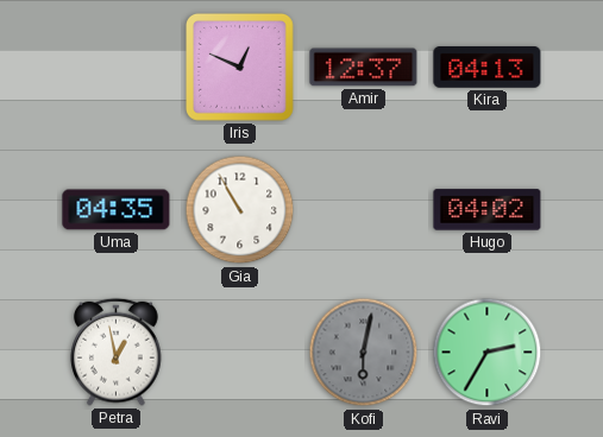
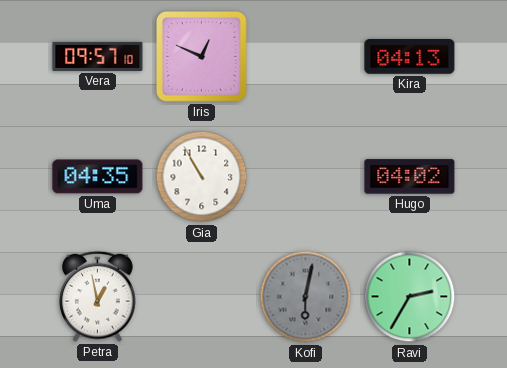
Vera: none -> 09:57
Amir: 12:37 -> none
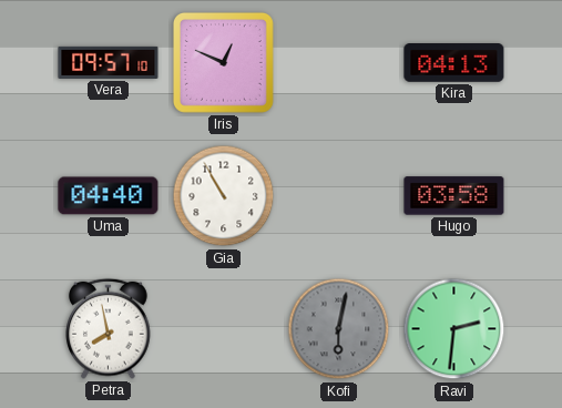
Uma: 04:35 -> 04:40
Hugo: 04:02 -> 03:58
Petra: 12:58 -> 7:58
Ravi: 2:35 -> 2:31
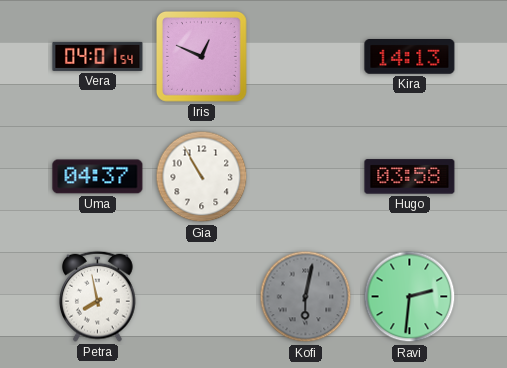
Vera: 09:57 -> 04:01
Kira: 04:13 -> 14:13
Uma: 04:40 -> 04:37
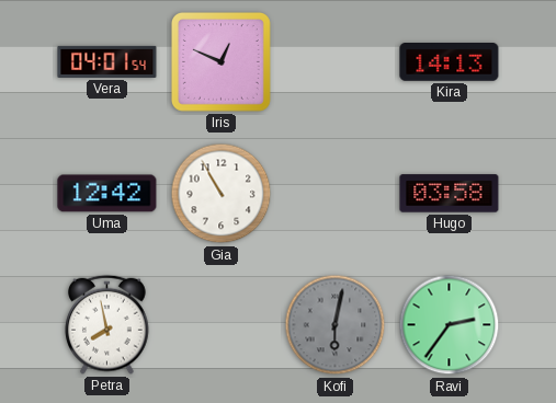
Uma: 04:37 -> 12:42
Ravi: 2:31 -> 2:36
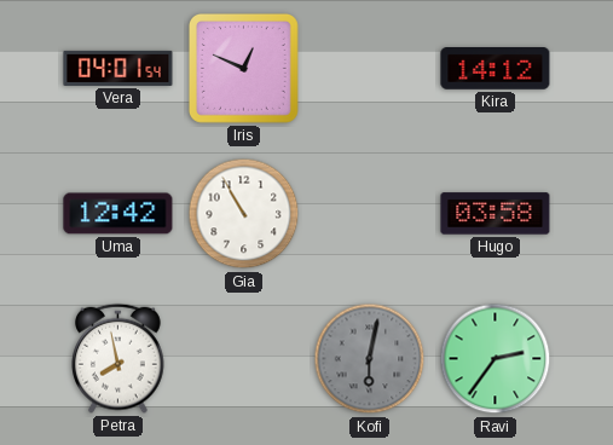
Kira: 14:13 -> 14:12
